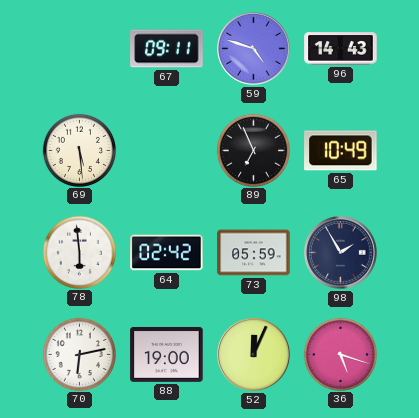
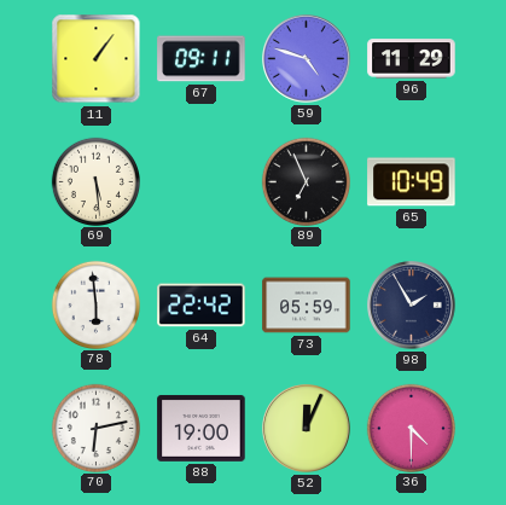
11: none -> 1:06
96: 14:43 -> 11:29
64: 02:42 -> 22:42
36: 5:18 -> 4:30
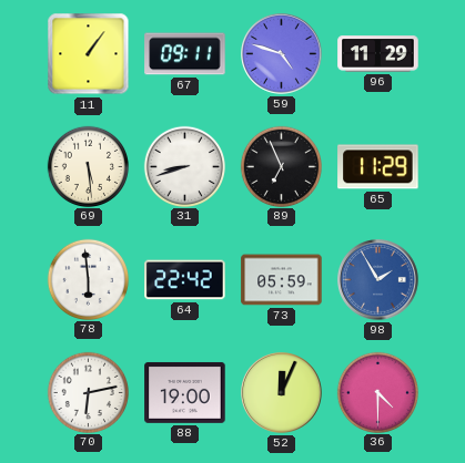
31: none -> 8:42
65: 10:49 -> 11:29
98 dial: navy -> blue
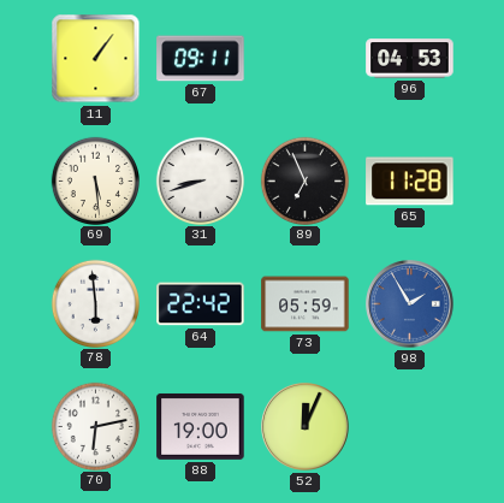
59: 4:48 -> none
96: 11:29 -> 04:53
65: 11:29 -> 11:28
36: 4:30 -> none
